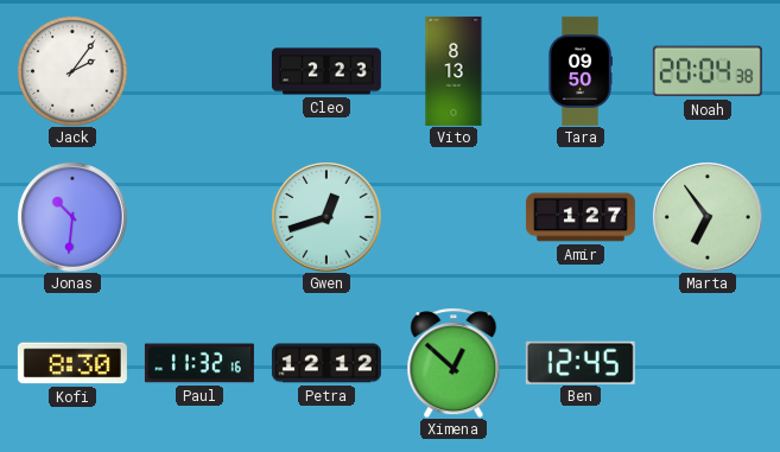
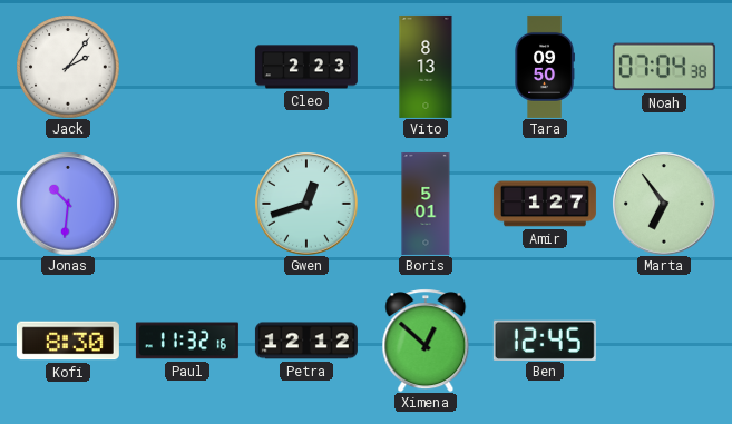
Noah: 20:04 -> 07:04
Boris: none -> 5:01
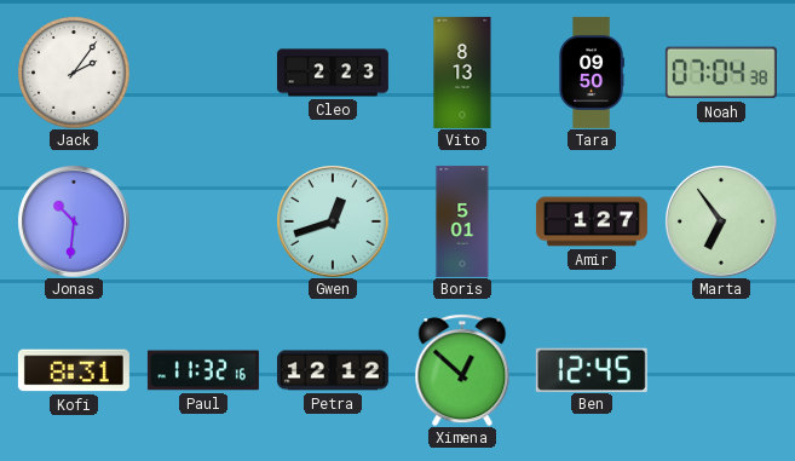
Kofi: 8:30 -> 8:31
